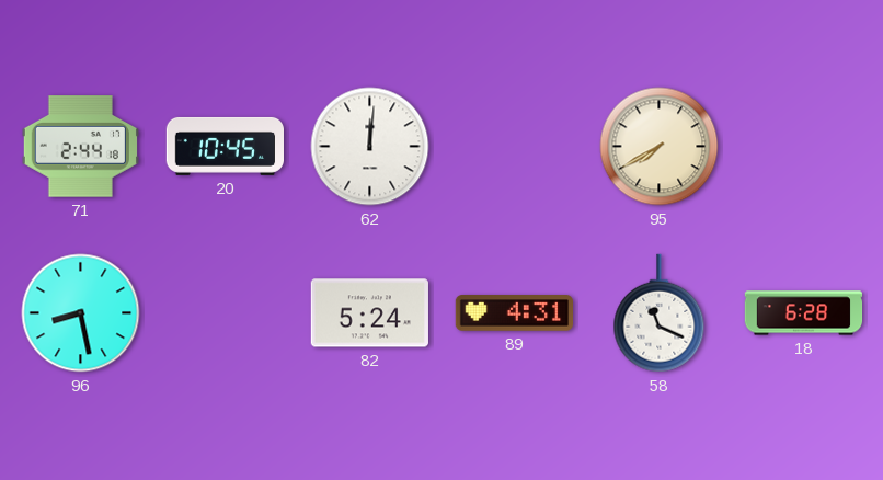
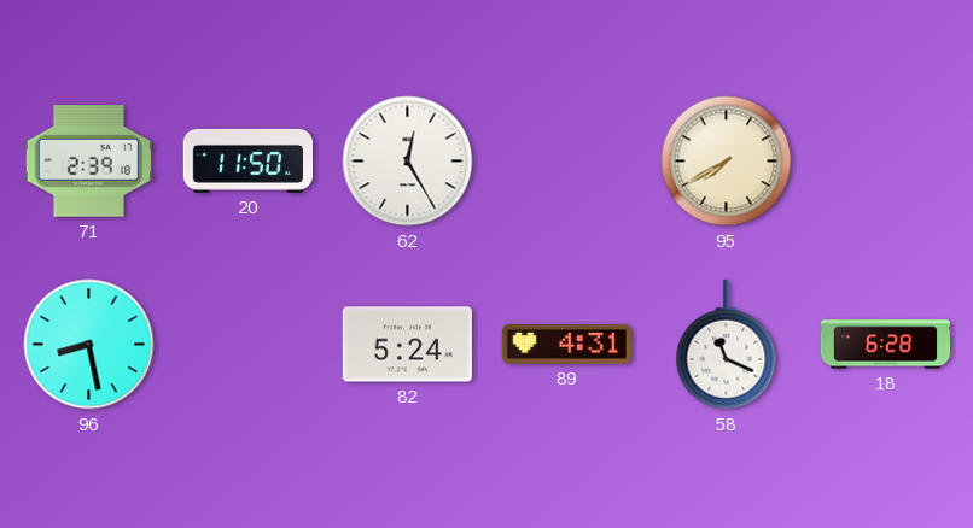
71: 2:44 -> 2:39
20: 10:45 -> 11:50
62: 12:01 -> 12:25
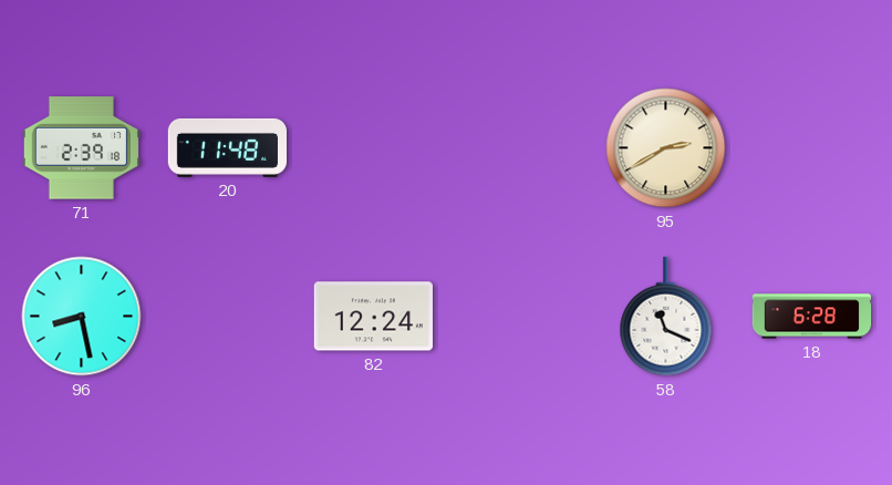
20: 11:50 -> 11:48
62: 12:25 -> none
95: 7:40 -> 2:40
82: 5:24 -> 12:24
89: 4:31 -> none
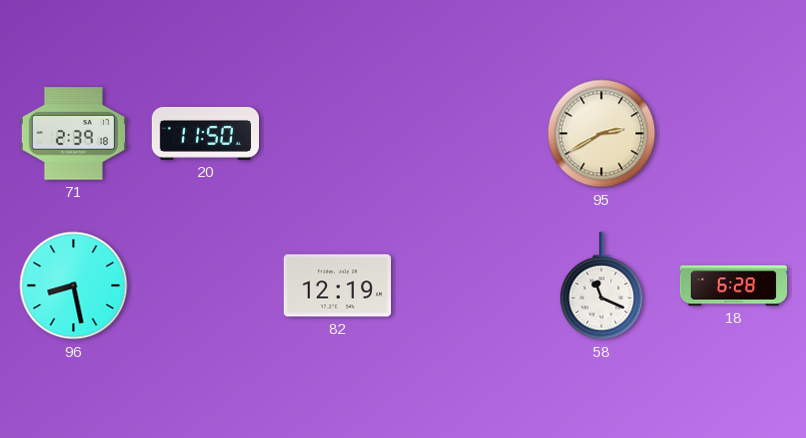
20: 11:48 -> 11:50
82: 12:24 -> 12:19
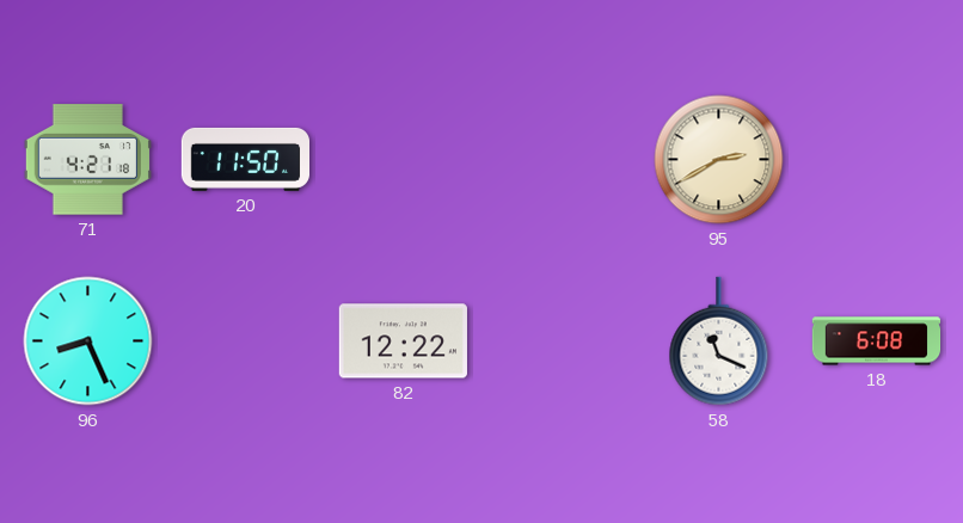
71: 2:39 -> 4:21
96: 8:28 -> 8:26
82: 12:19 -> 12:22
18: 6:28 -> 6:08
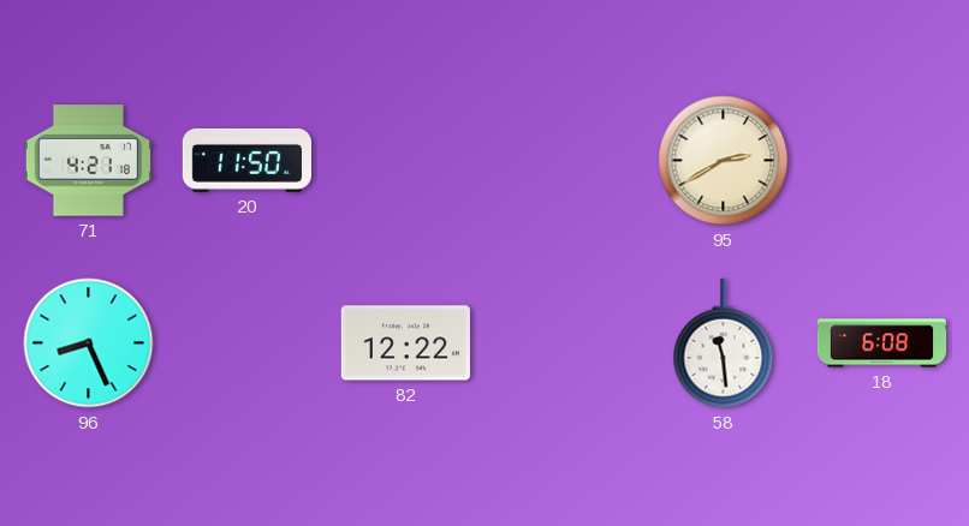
58: 11:19 -> 11:29
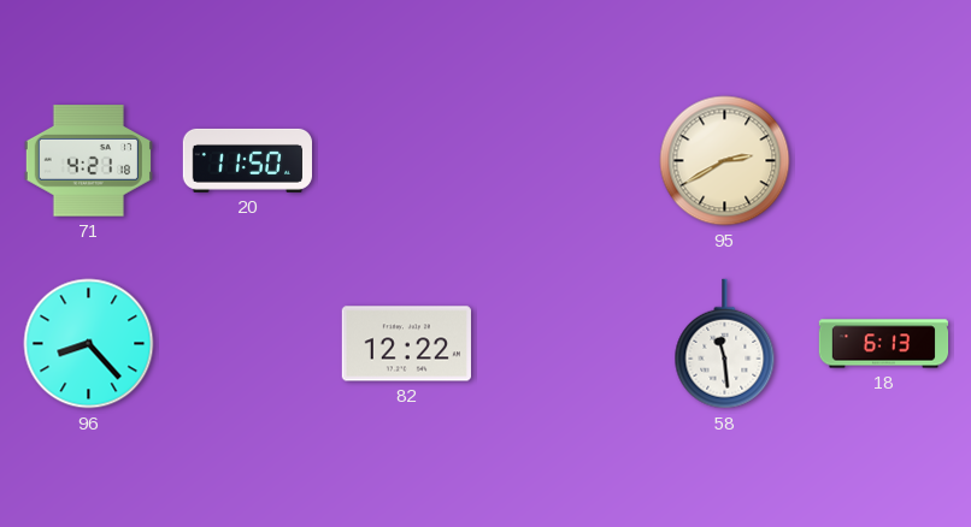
96: 8:26 -> 8:23
18: 6:08 -> 6:13
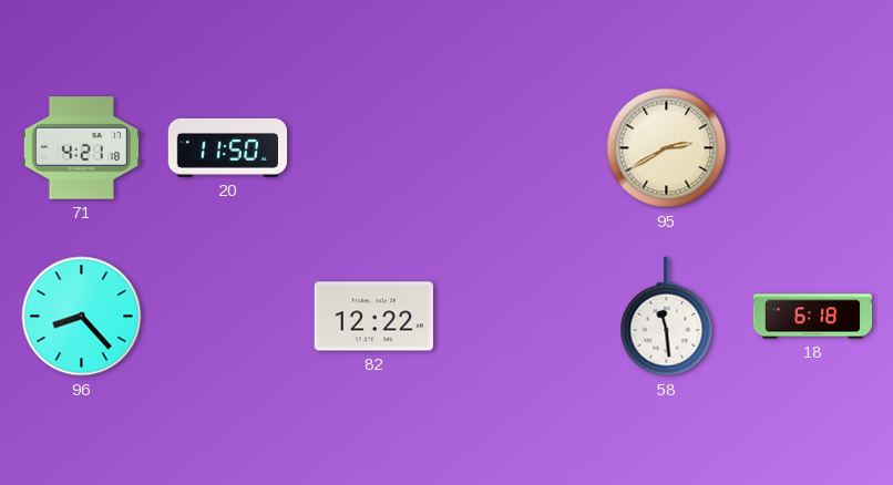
18: 6:13 -> 6:18
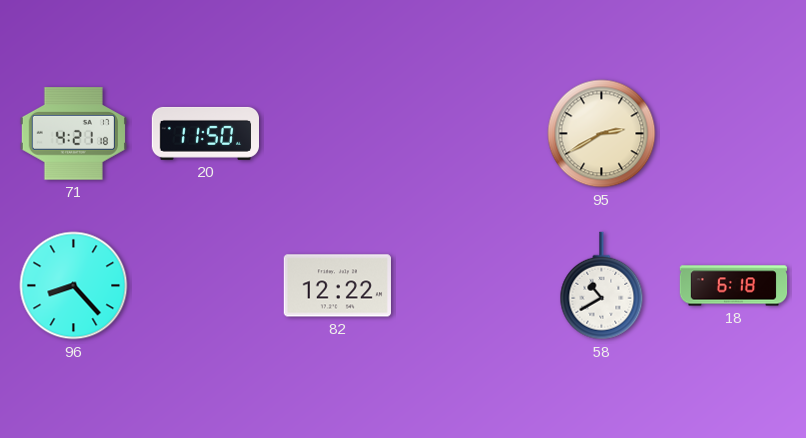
58: 11:29 -> 10:40
